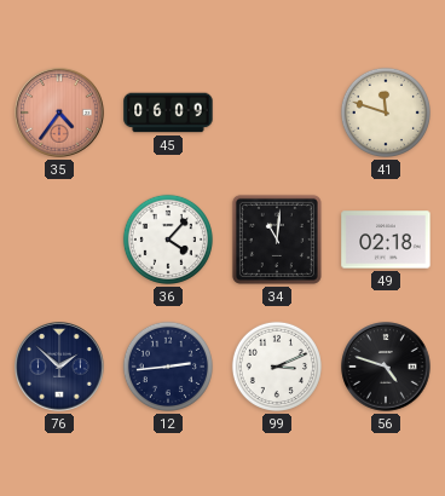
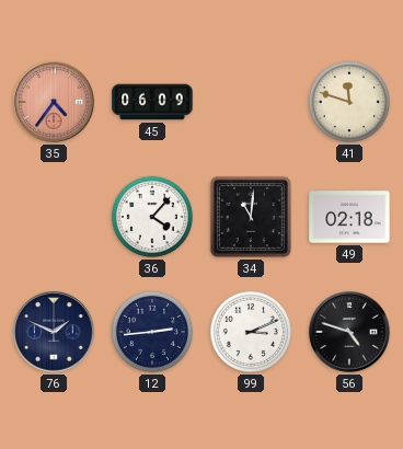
76: 1:52 -> 1:49
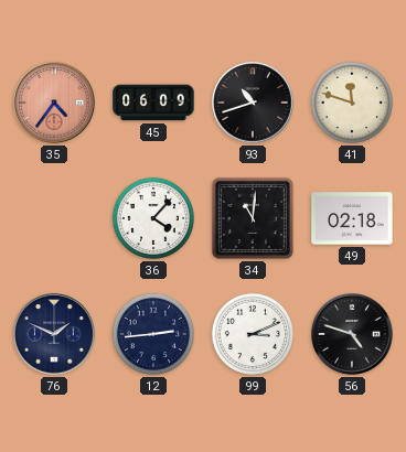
93: none -> 10:42
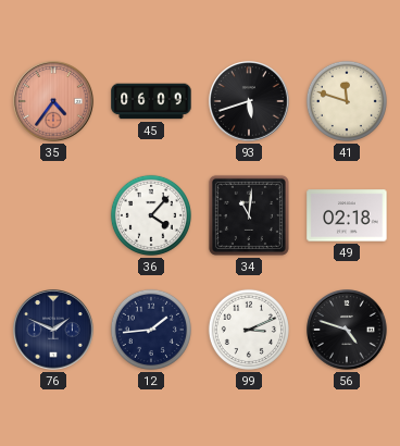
93: 10:42 -> 5:42
12: 2:44 -> 1:44
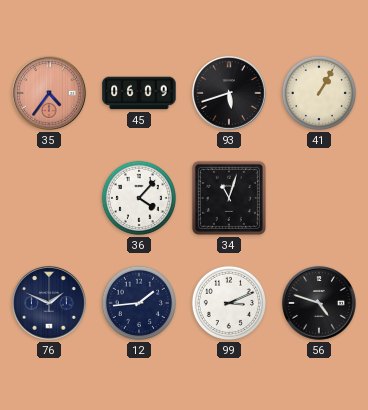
41: 11:48 -> 1:05
34: 11:01 -> 11:03
49: 02:18 -> none
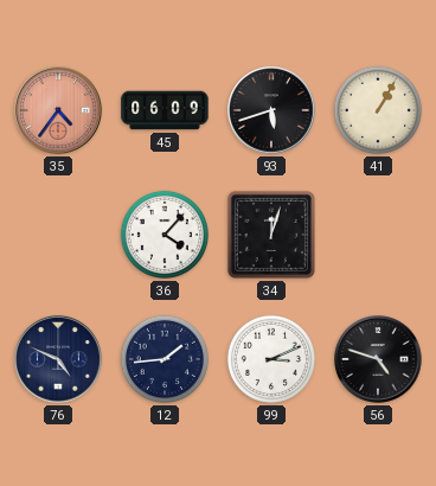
34: 11:03 -> 12:03
76: 1:49 -> 4:49
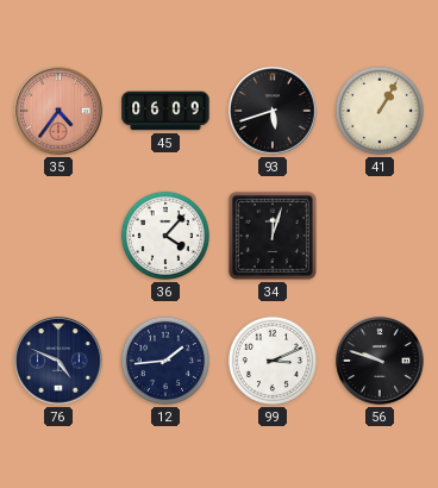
56: 4:48 -> 9:48
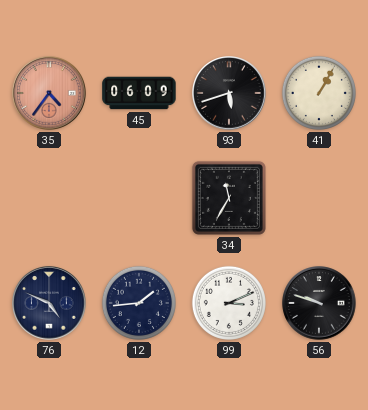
36: 4:07 -> none
34: 12:03 -> 11:35
